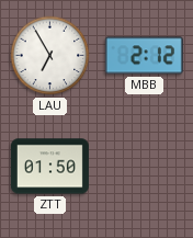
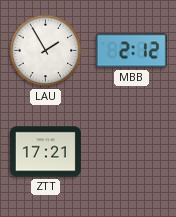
LAU: 6:55 -> 1:55
ZTT: 01:50 -> 17:21
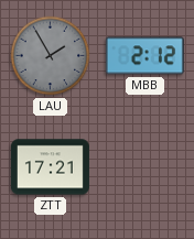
LAU dial: white -> grey
